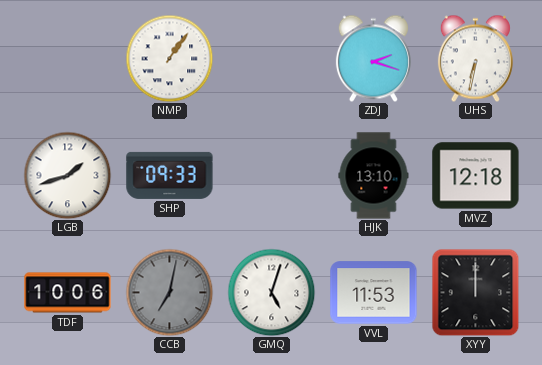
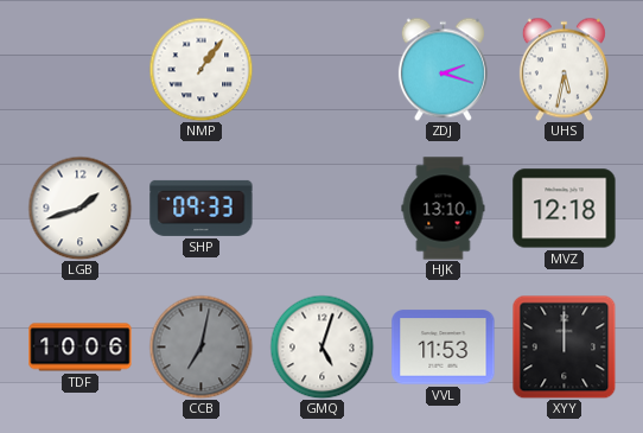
UHS: 6:32 -> 5:32
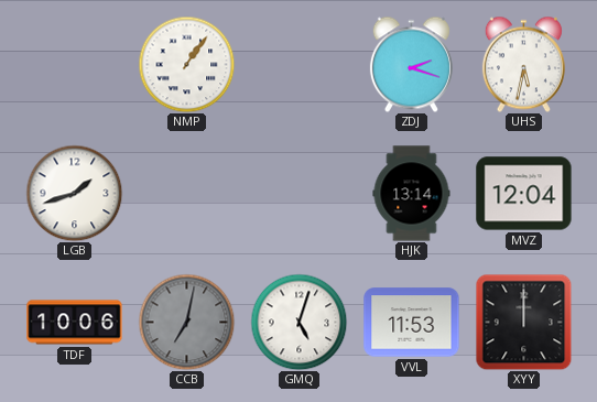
SHP: 09:33 -> none
HJK: 13:10 -> 13:14
MVZ: 12:18 -> 12:04
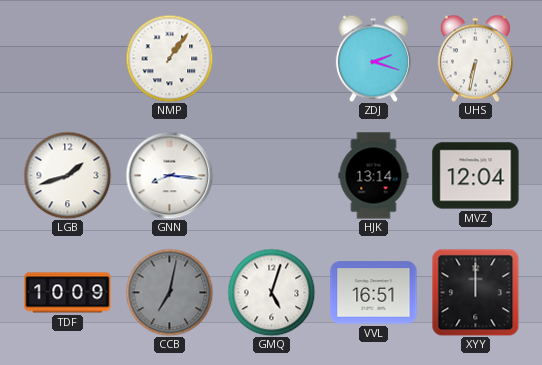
UHS: 5:32 -> 6:32
GNN: none -> 8:16
TDF: 10:06 -> 10:09
VVL: 11:53 -> 16:51
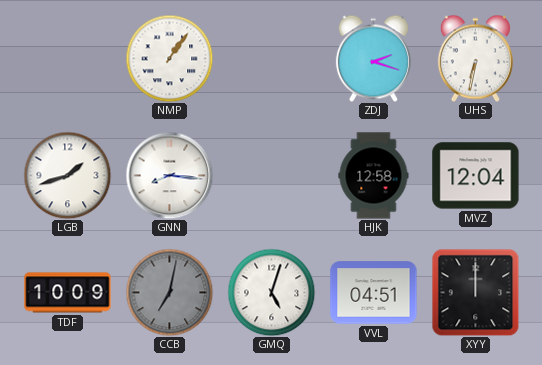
HJK: 13:14 -> 12:58
VVL: 16:51 -> 04:51
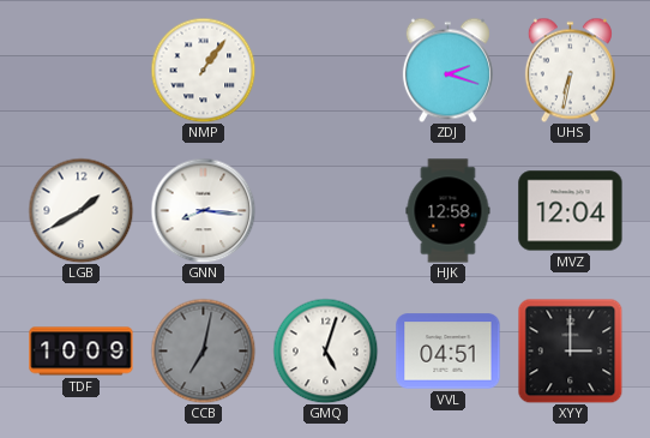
LGB: 1:42 -> 1:40
XYY: 12:00 -> 3:00
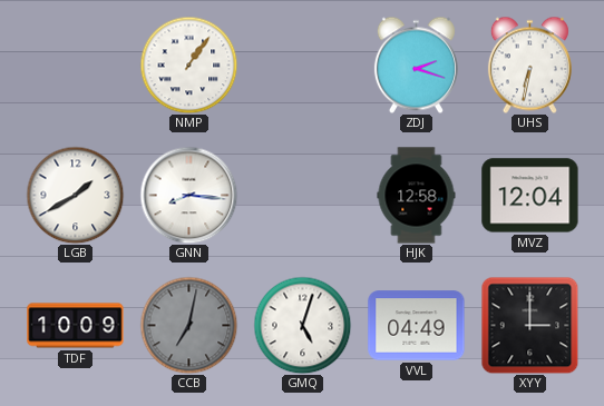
VVL: 04:51 -> 04:49
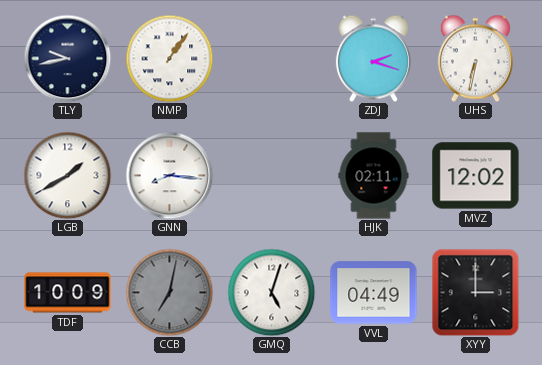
TLY: none -> 9:43
HJK: 12:58 -> 02:11
MVZ: 12:04 -> 12:02
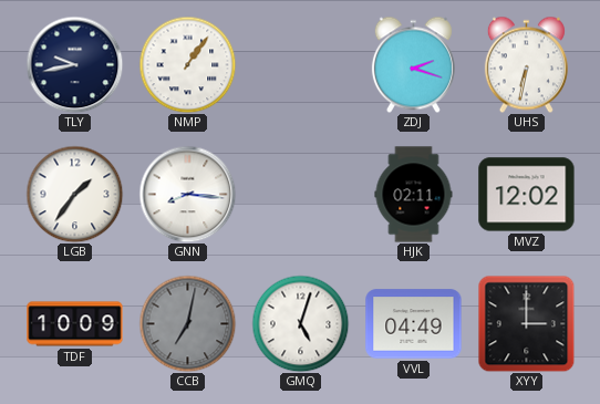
LGB: 1:40 -> 1:36
